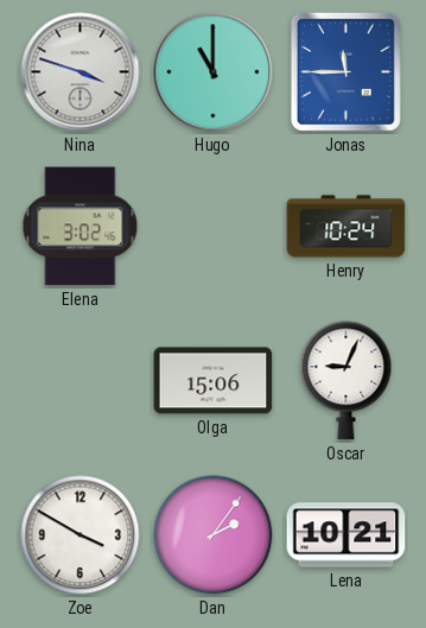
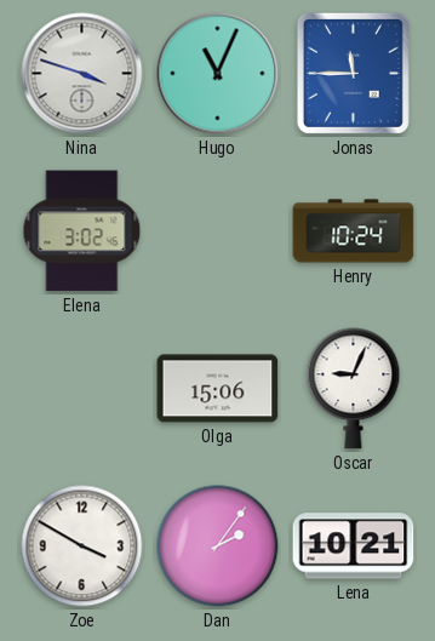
Hugo: 11:00 -> 11:04
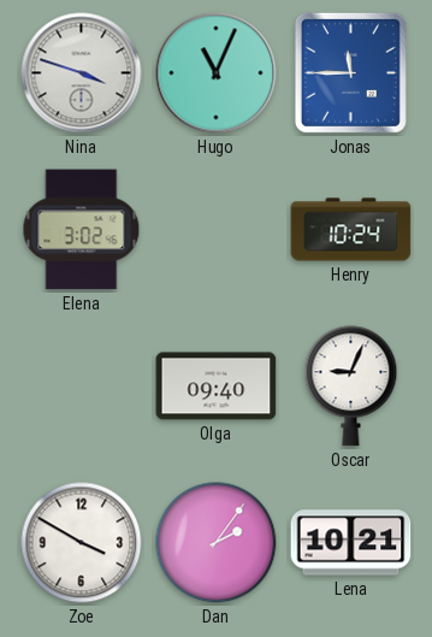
Olga: 15:06 -> 09:40
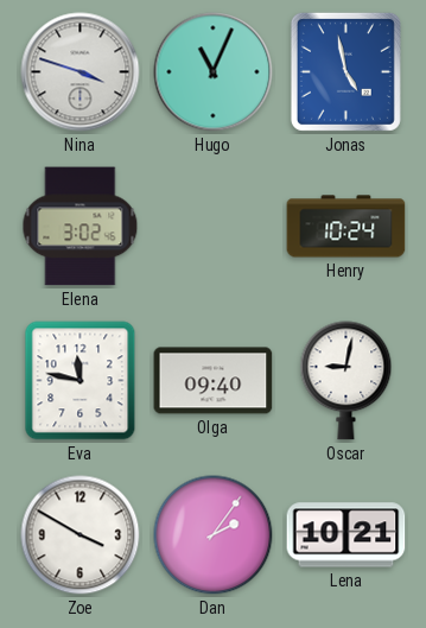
Jonas: 11:45 -> 4:58
Eva: none -> 11:47
Oscar: 9:04 -> 9:02
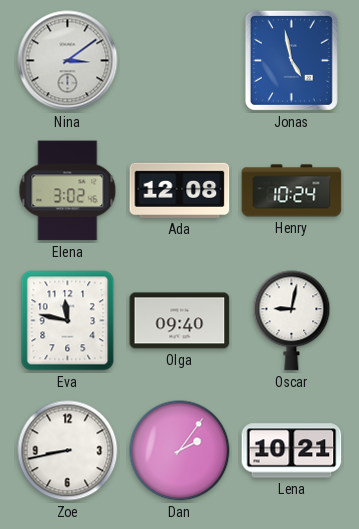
Nina: 3:48 -> 3:09
Hugo: 11:04 -> none
Ada: none -> 12:08
Zoe: 3:50 -> 8:43
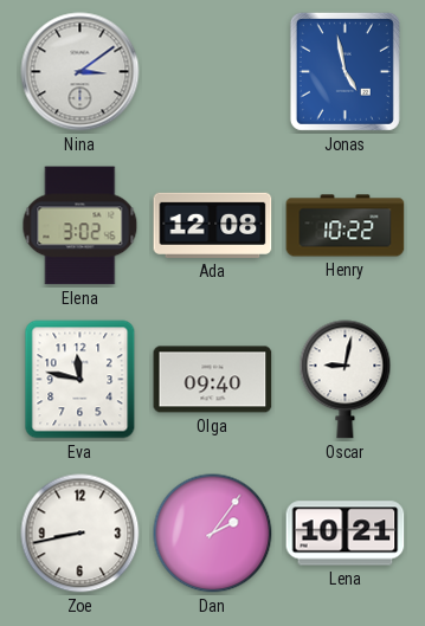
Henry: 10:24 -> 10:22
